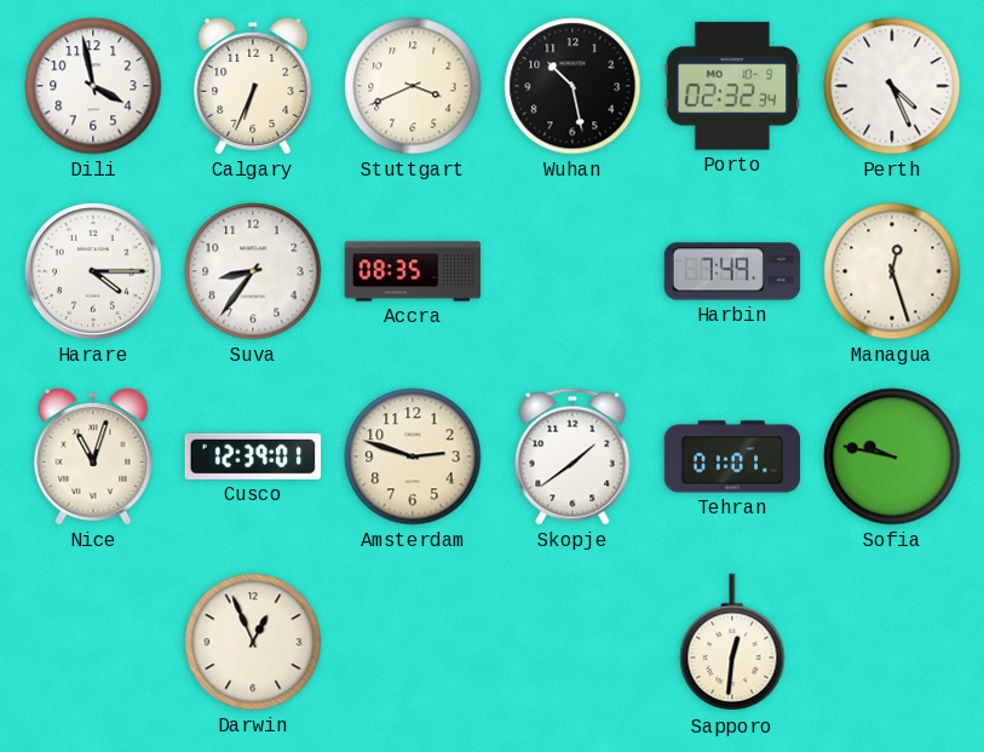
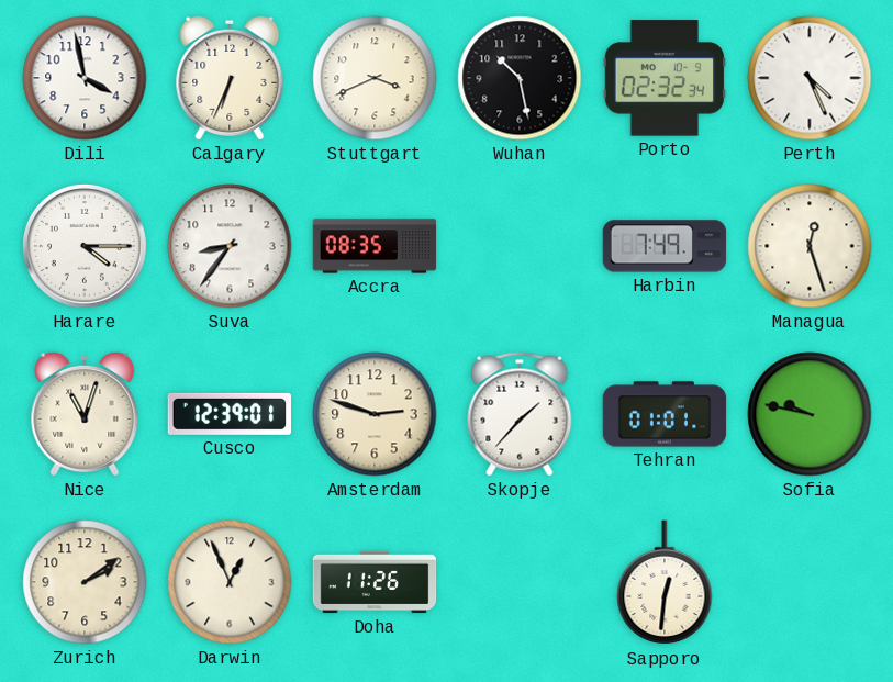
Skopje: 1:39 -> 1:37
Zurich: none -> 2:09
Doha: none -> 11:26
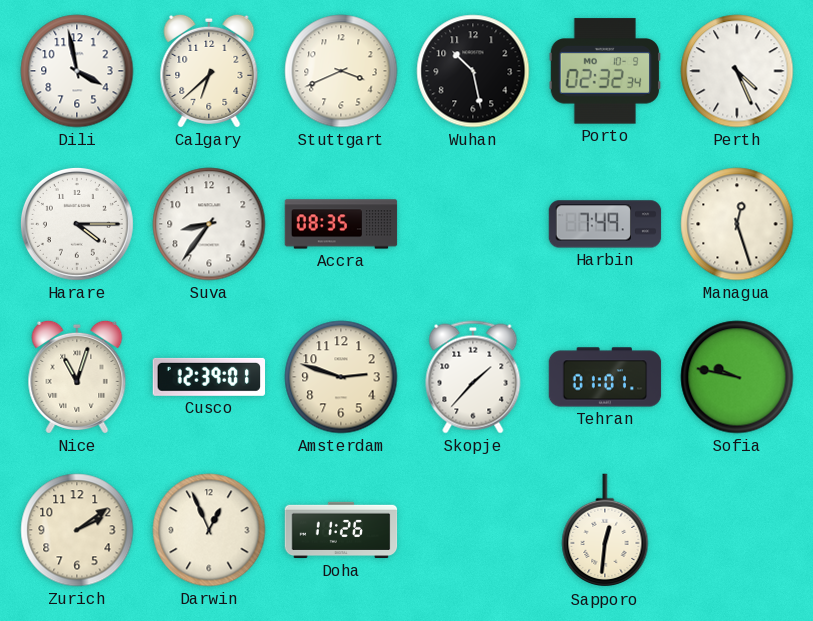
Calgary: 6:34 -> 6:38
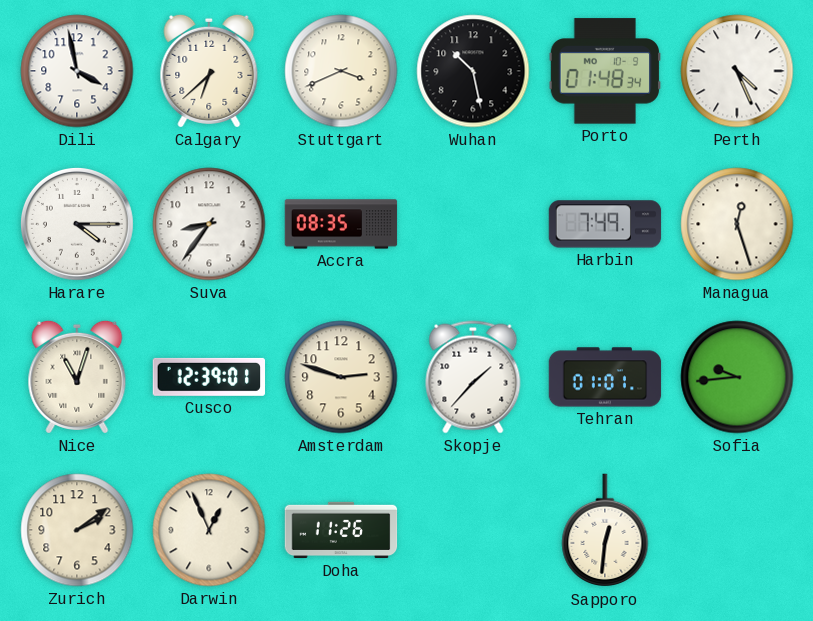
Porto: 02:32 -> 01:48
Sofia: 9:47 -> 9:44
